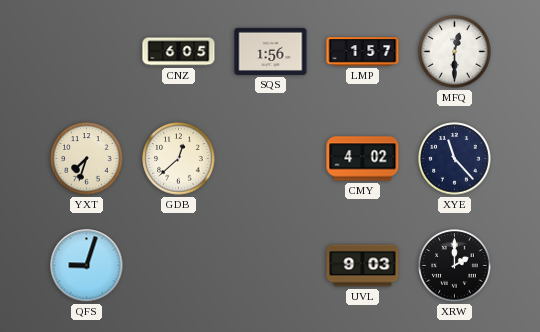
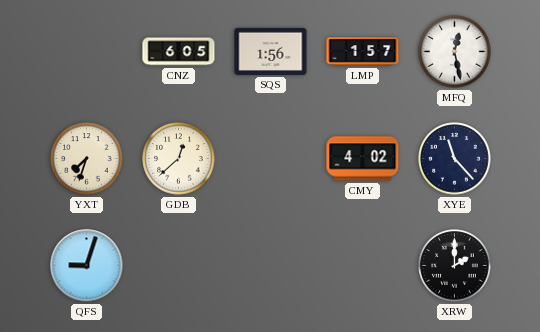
MFQ: 12:30 -> 12:28
UVL: 9:03 -> none
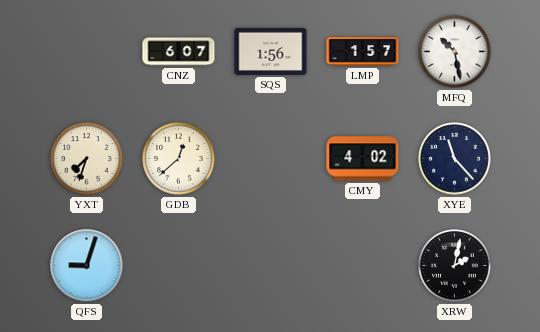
CNZ: 6:05 -> 6:07
MFQ: 12:28 -> 10:28
XRW: 2:00 -> 2:02
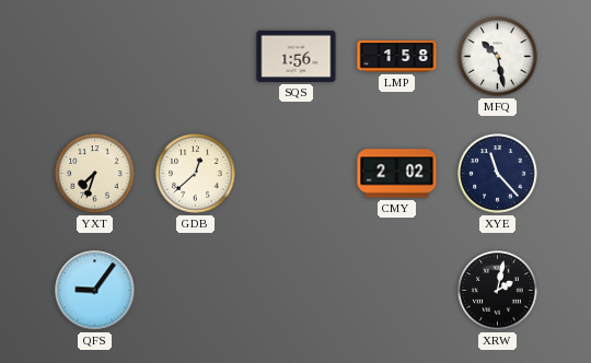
CNZ: 6:07 -> none
LMP: 1:57 -> 1:58
CMY: 4:02 -> 2:02
QFS: 9:03 -> 9:06
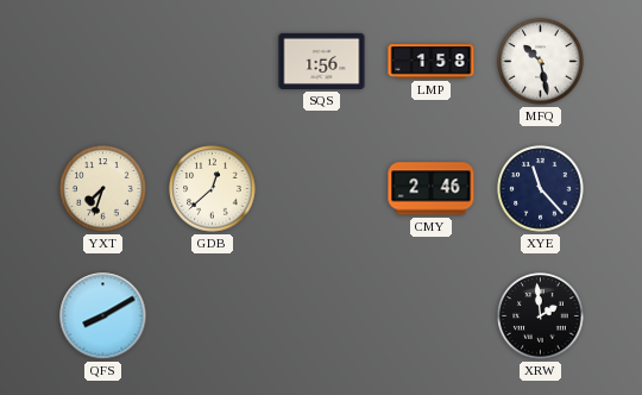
CMY: 2:02 -> 2:46
QFS: 9:06 -> 8:10
XRW: 2:02 -> 1:59
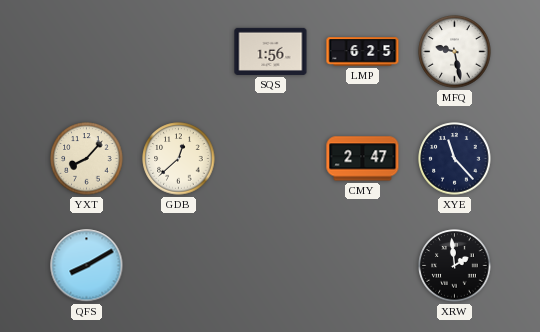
LMP: 1:58 -> 6:25
MFQ: 10:28 -> 9:28
YXT: 7:33 -> 8:07
CMY: 2:46 -> 2:47
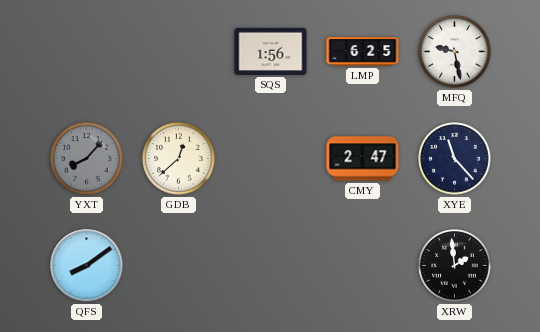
YXT dial: cream -> grey
QFS: 8:10 -> 8:09
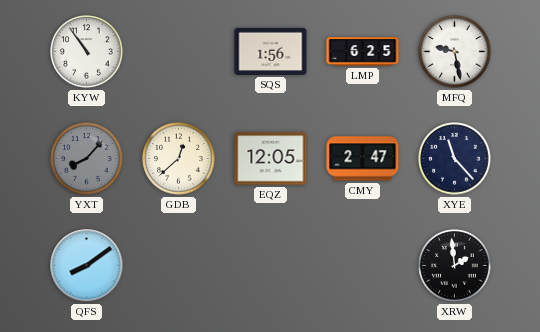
KYW: none -> 10:54
EQZ: none -> 12:05
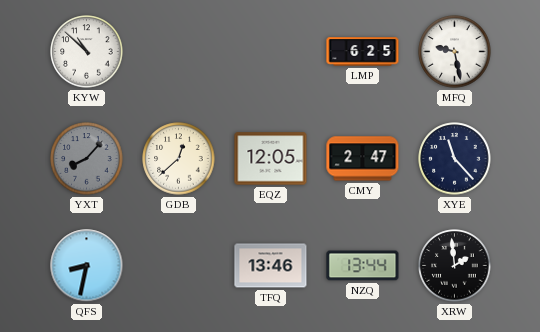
KYW: 10:54 -> 10:52
SQS: 1:56 -> none
QFS: 8:09 -> 8:32
TFQ: none -> 13:46
NZQ: none -> 13:44
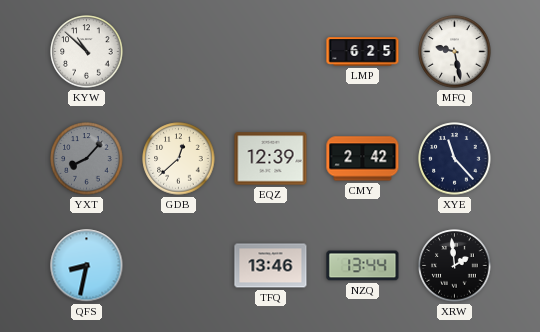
EQZ: 12:05 -> 12:39
CMY: 2:47 -> 2:42
